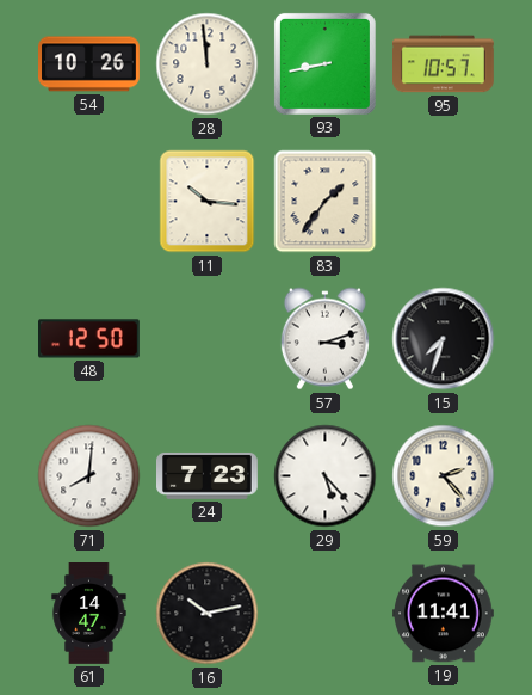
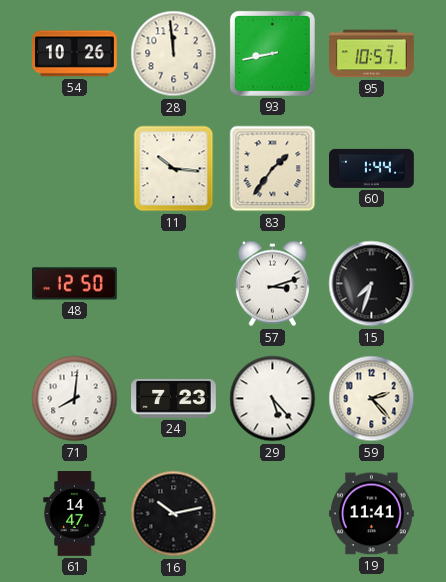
60: none -> 1:44
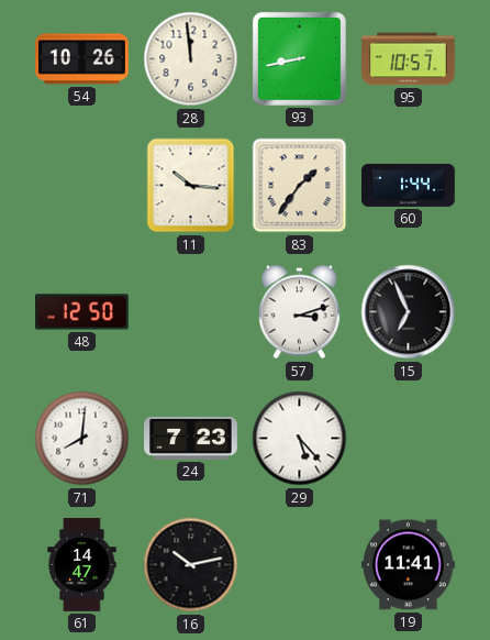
15: 7:33 -> 6:56
59: 2:23 -> none
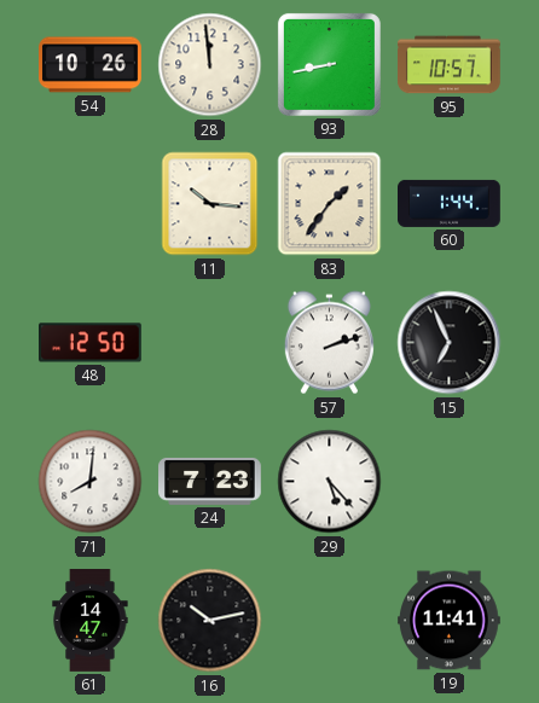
57: 3:12 -> 2:12
